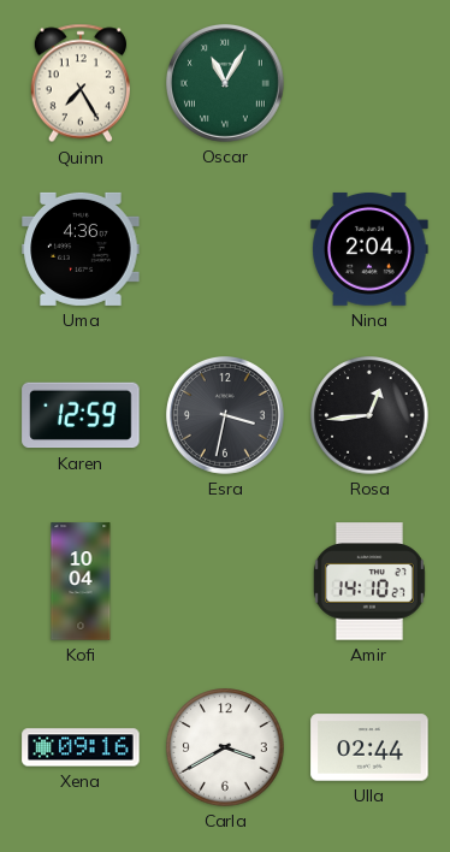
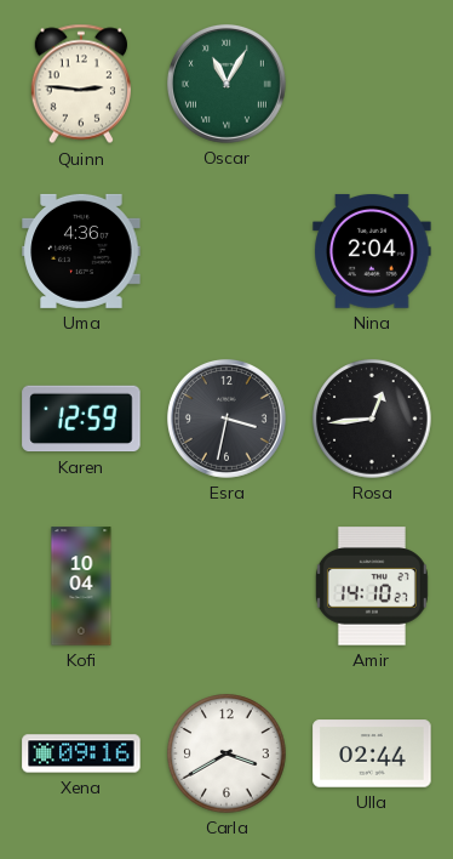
Quinn: 7:25 -> 2:46
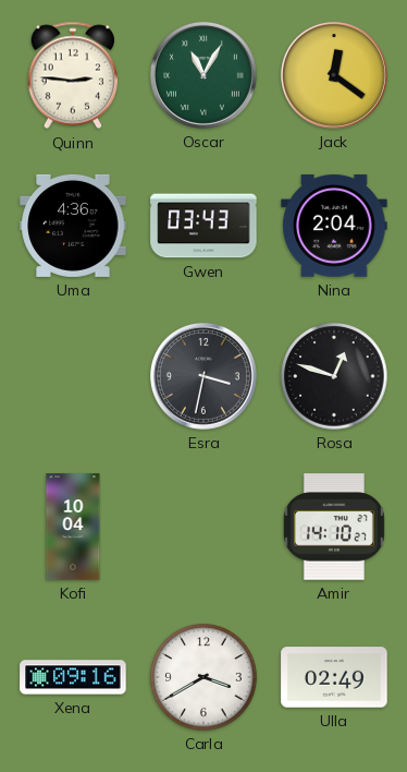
Jack: none -> 12:21
Gwen: none -> 03:43
Karen: 12:59 -> none
Rosa: 12:44 -> 12:48
Ulla: 02:44 -> 02:49
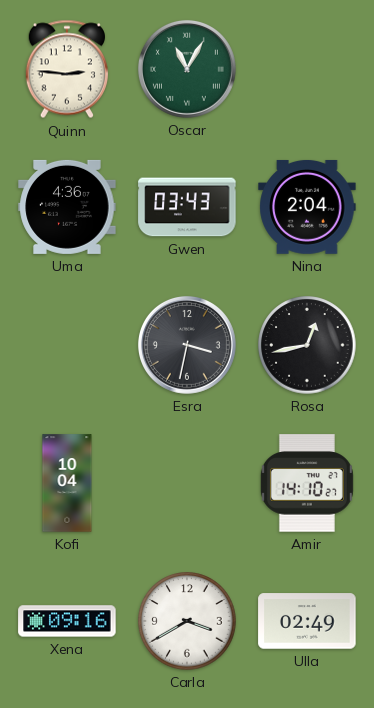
Jack: 12:21 -> none
Rosa: 12:48 -> 12:43
